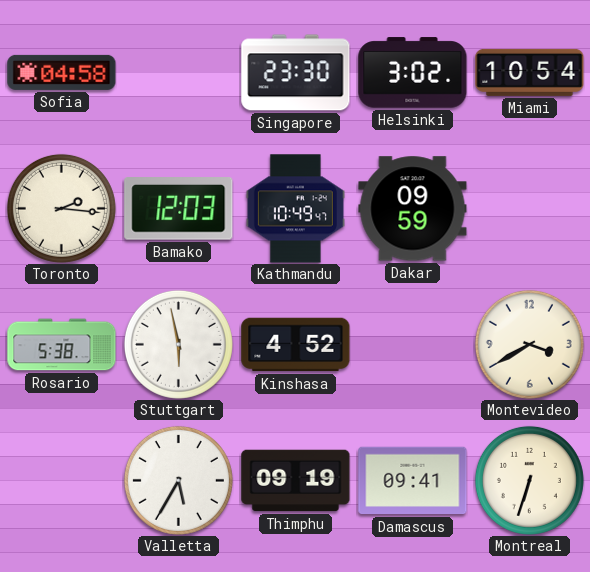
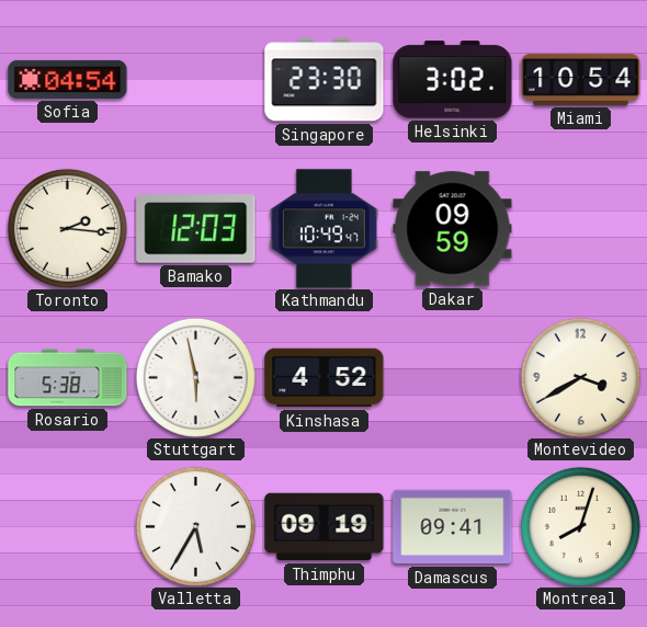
Sofia: 04:58 -> 04:54
Montreal: 6:33 -> 8:03
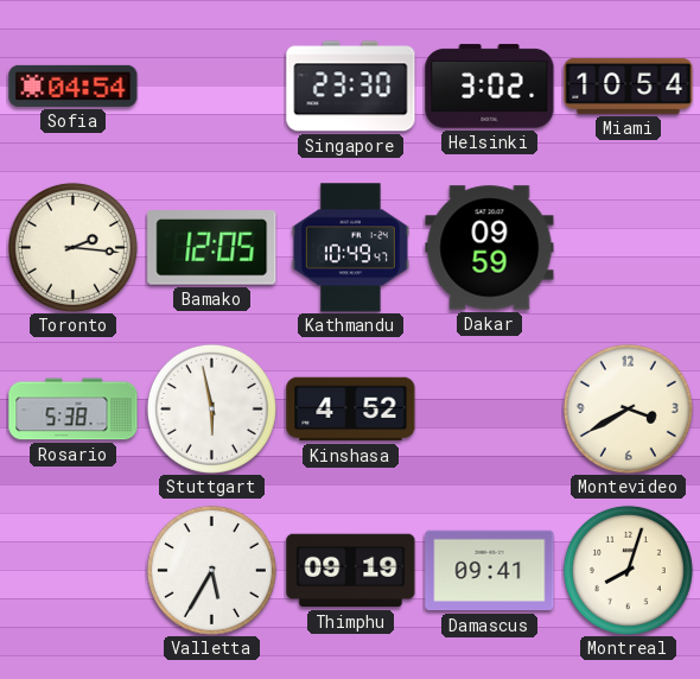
Bamako: 12:03 -> 12:05
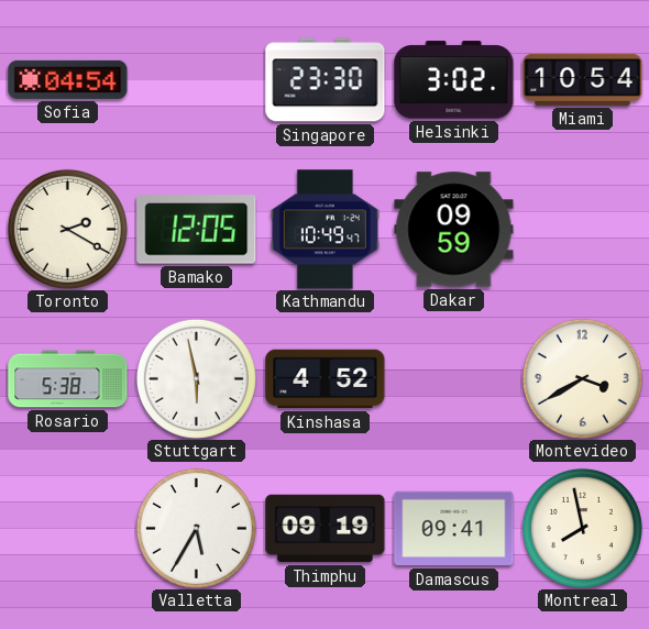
Toronto: 2:16 -> 2:20
Montreal: 8:03 -> 7:58
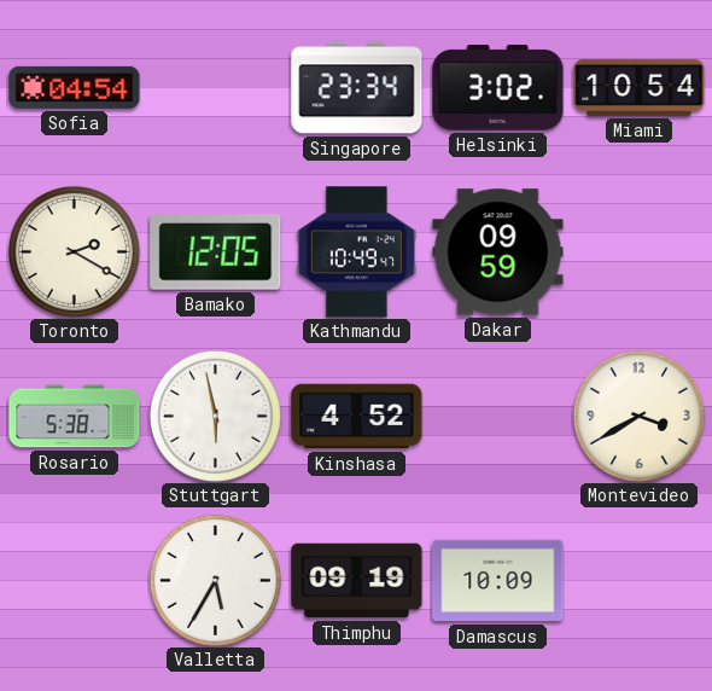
Singapore: 23:30 -> 23:34
Damascus: 09:41 -> 10:09
Montreal: 7:58 -> none
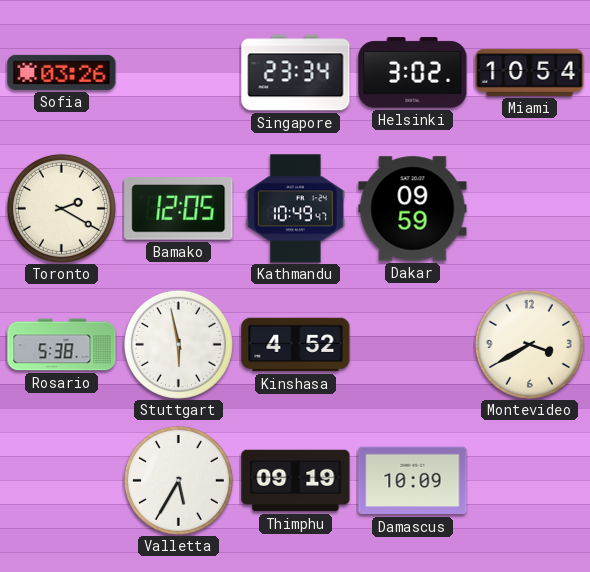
Sofia: 04:54 -> 03:26
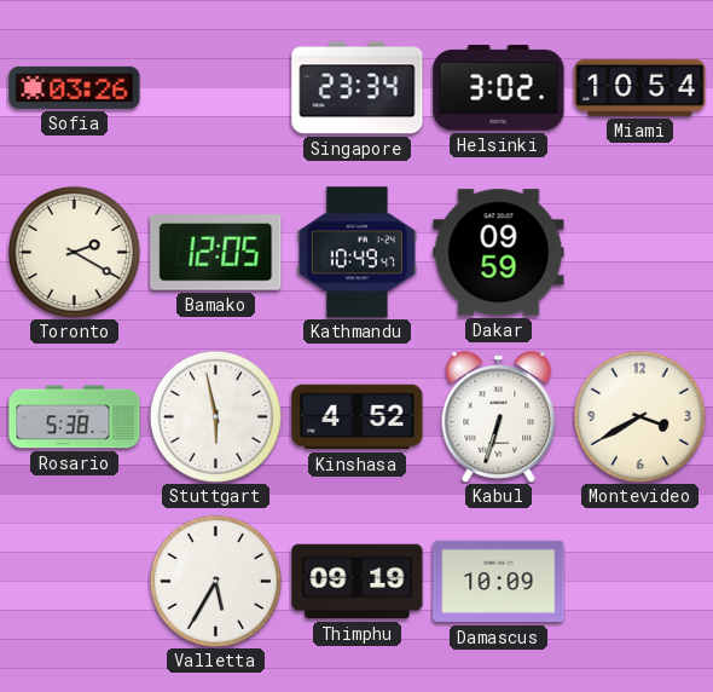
Kabul: none -> 6:33
